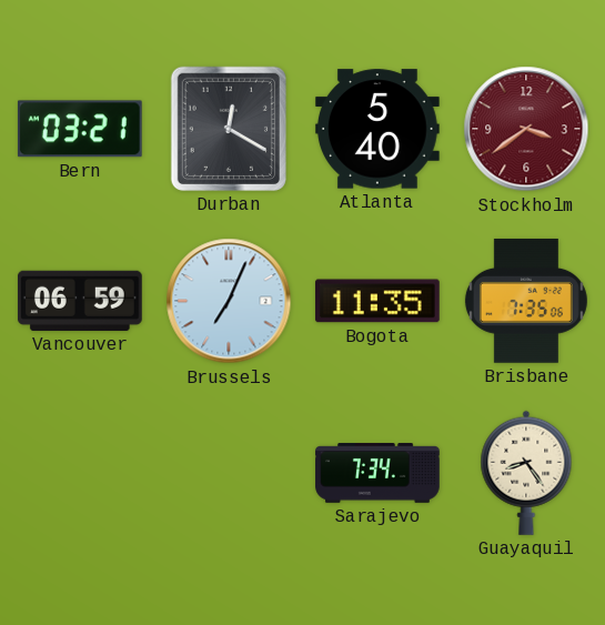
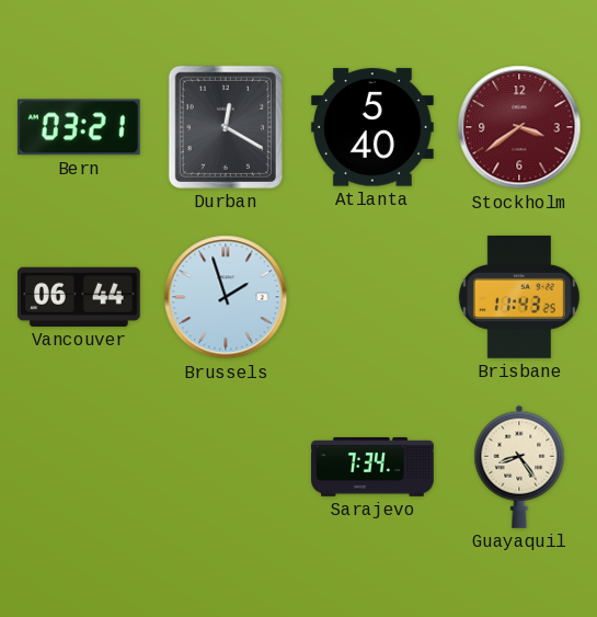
Vancouver: 06:59 -> 06:44
Brussels: 7:04 -> 1:57
Bogota: 11:35 -> none
Brisbane: 7:35 -> 11:43
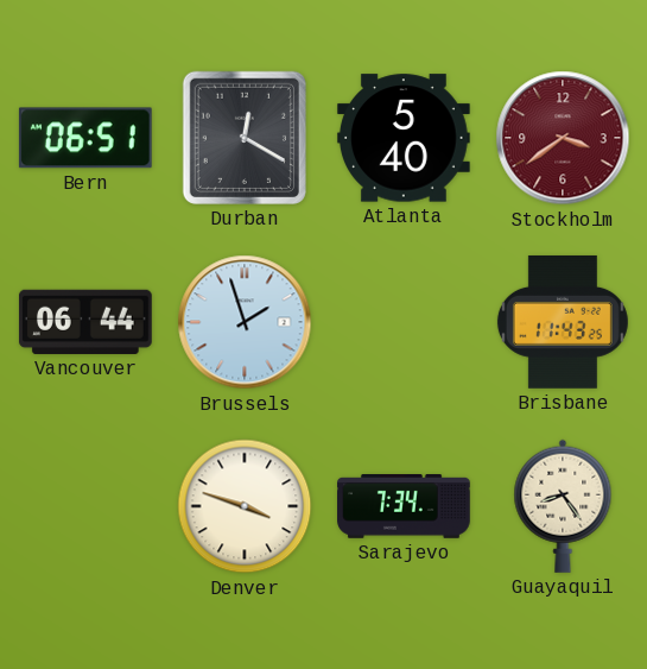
Bern: 03:21 -> 06:51
Denver: none -> 3:48
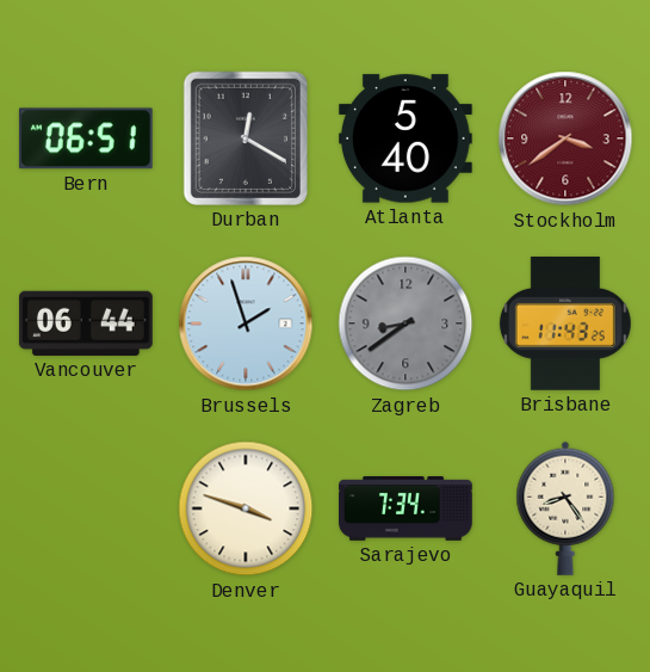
Zagreb: none -> 8:39
